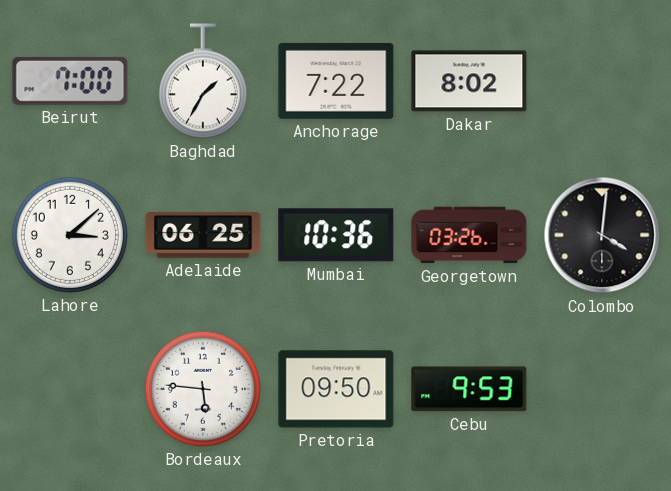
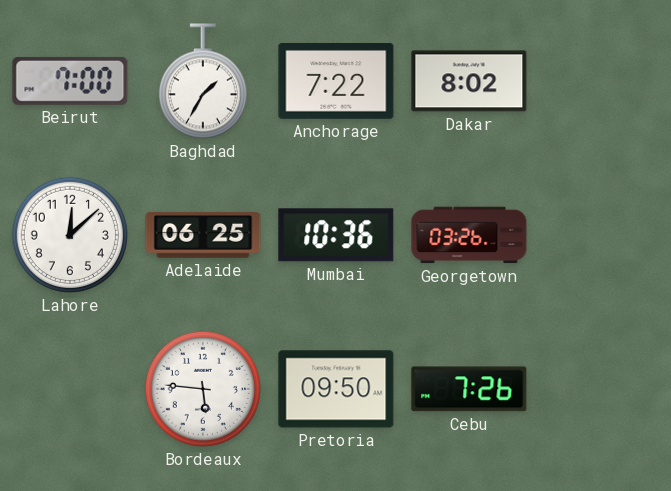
Lahore: 3:08 -> 12:08
Colombo: 4:01 -> none
Cebu: 9:53 -> 7:26
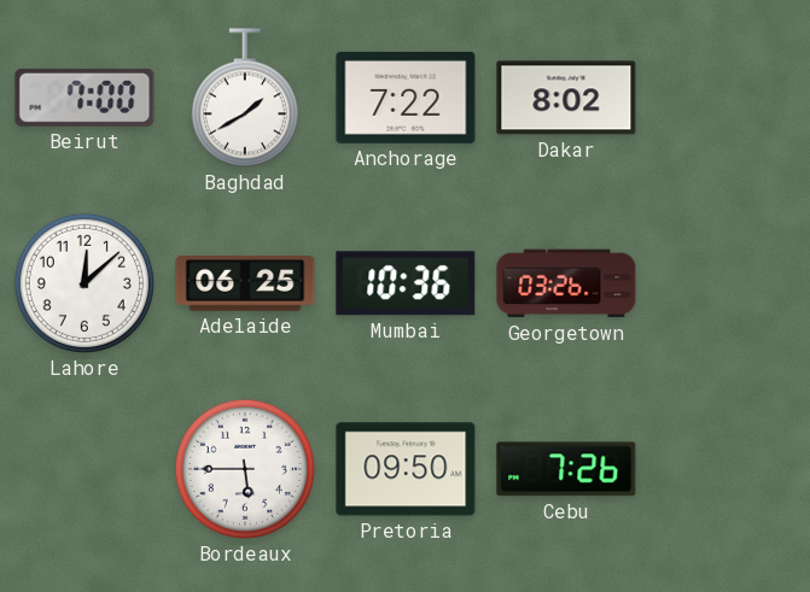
Baghdad: 1:35 -> 1:40
Bordeaux: 5:46 -> 5:45
